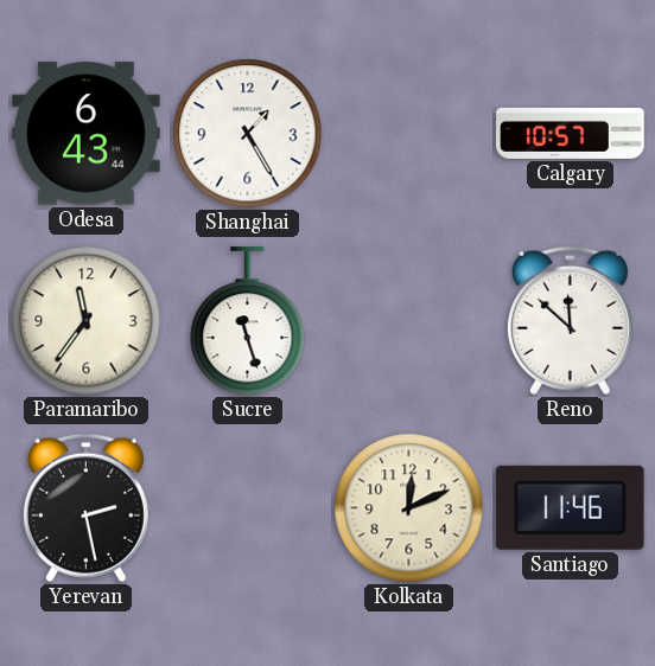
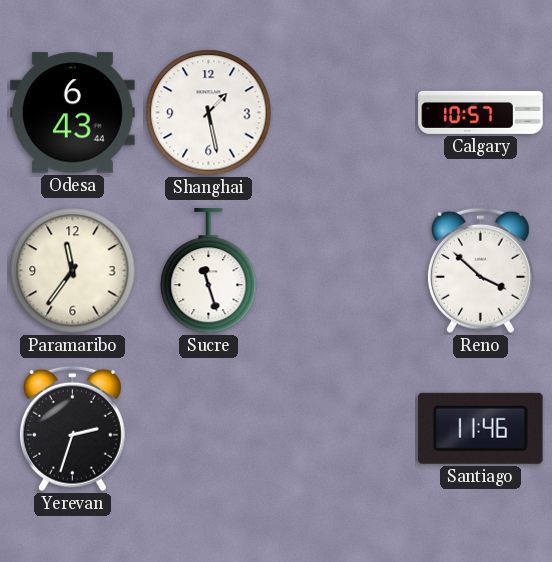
Shanghai: 1:25 -> 1:28
Reno: 11:52 -> 3:52
Yerevan: 2:28 -> 2:33
Kolkata: 12:11 -> none
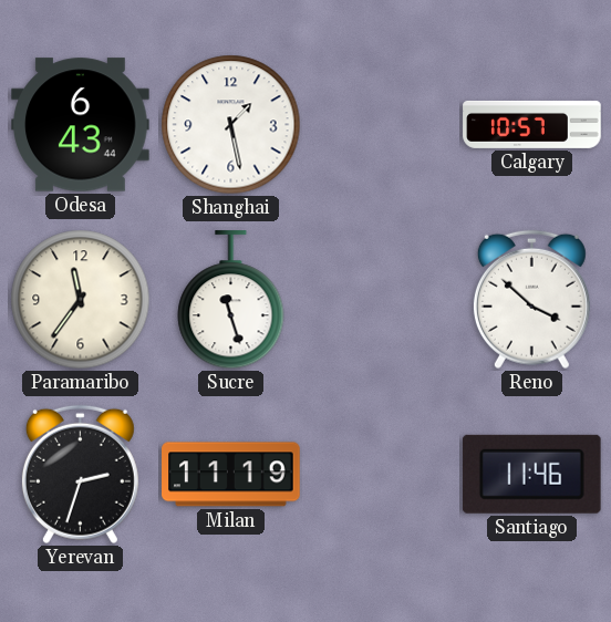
Milan: none -> 11:19
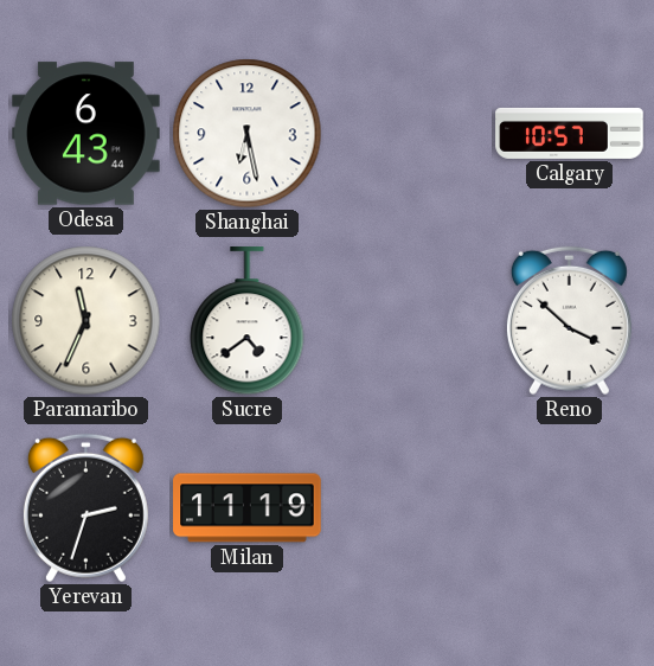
Shanghai: 1:28 -> 6:28
Paramaribo: 11:36 -> 11:34
Sucre: 11:27 -> 4:39
Santiago: 11:46 -> none
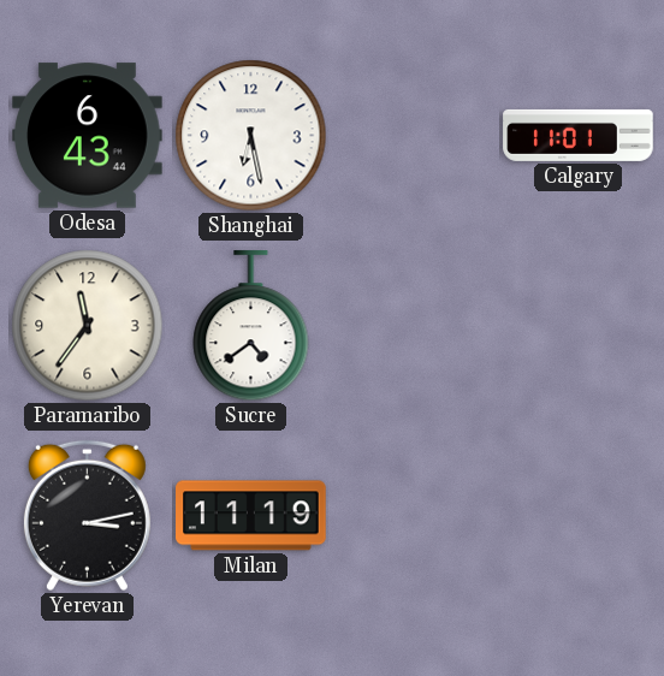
Calgary: 10:57 -> 11:01
Paramaribo: 11:34 -> 11:36
Reno: 3:52 -> none
Yerevan: 2:33 -> 3:13
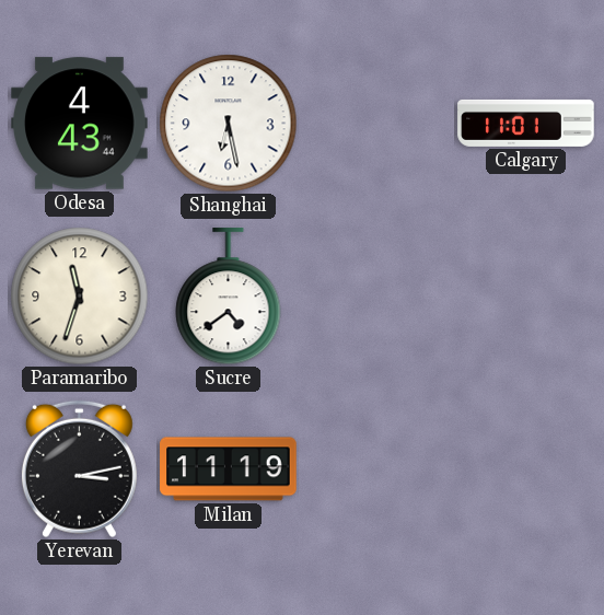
Odesa: 6:43 -> 4:43
Paramaribo: 11:36 -> 11:33
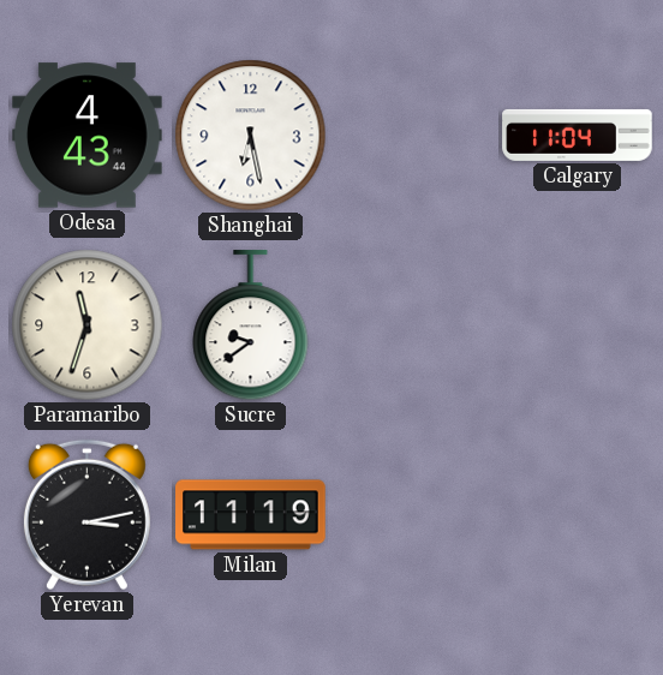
Calgary: 11:01 -> 11:04
Sucre: 4:39 -> 9:39
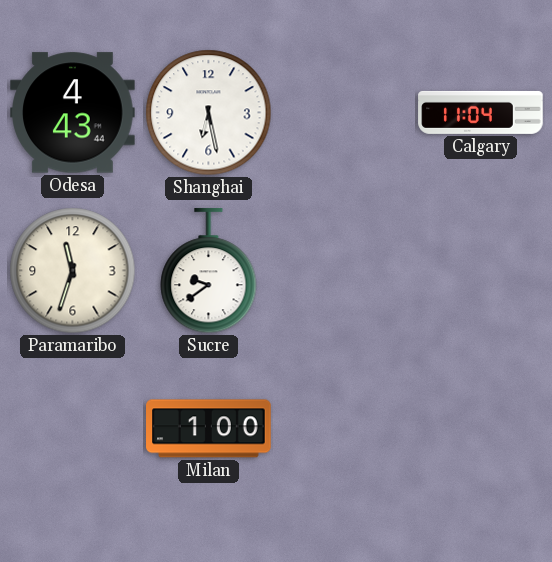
Yerevan: 3:13 -> none
Milan: 11:19 -> 1:00
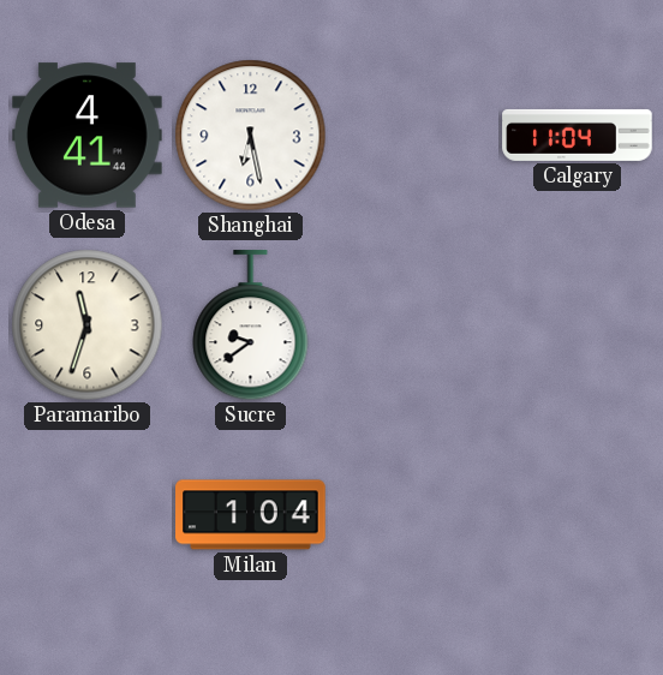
Odesa: 4:43 -> 4:41
Milan: 1:00 -> 1:04
